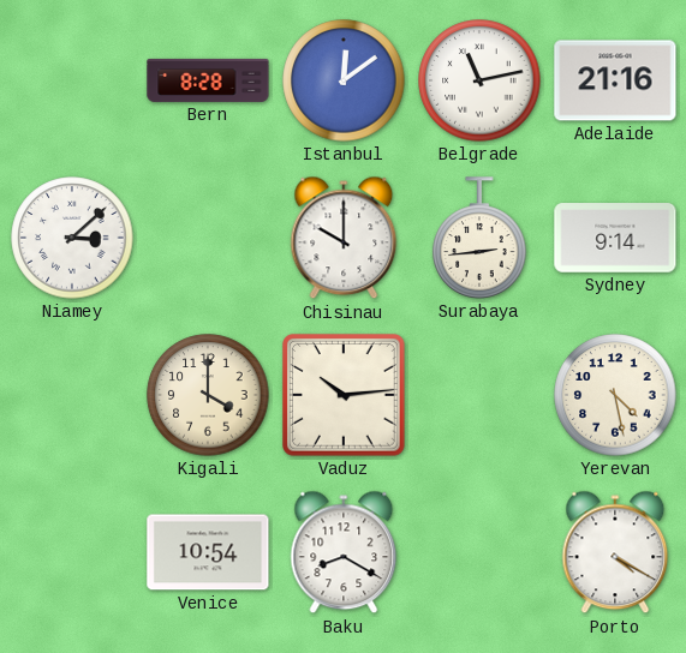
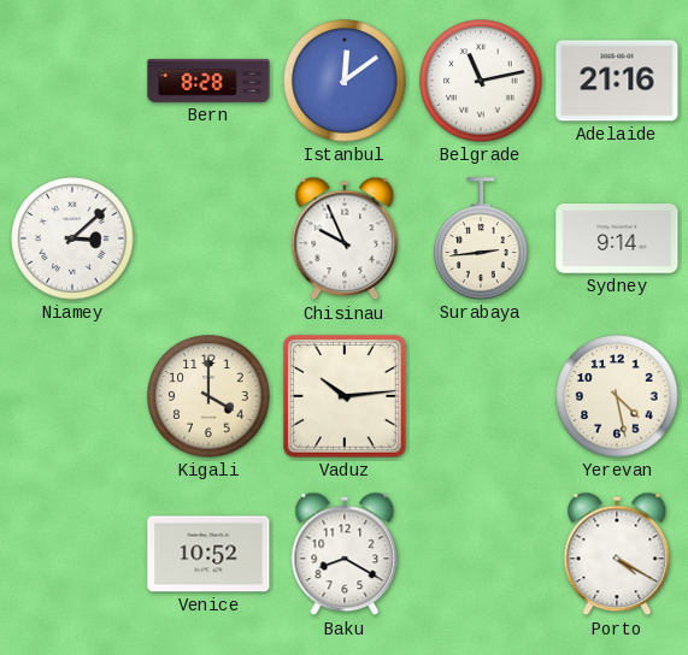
Chisinau: 10:00 -> 9:56
Venice: 10:54 -> 10:52
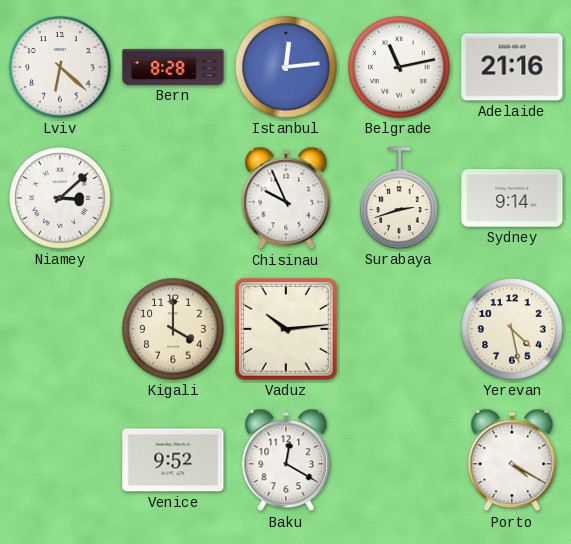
Lviv: none -> 6:22
Istanbul: 12:09 -> 12:14
Surabaya: 2:44 -> 2:42
Venice: 10:52 -> 9:52
Baku: 8:20 -> 12:20
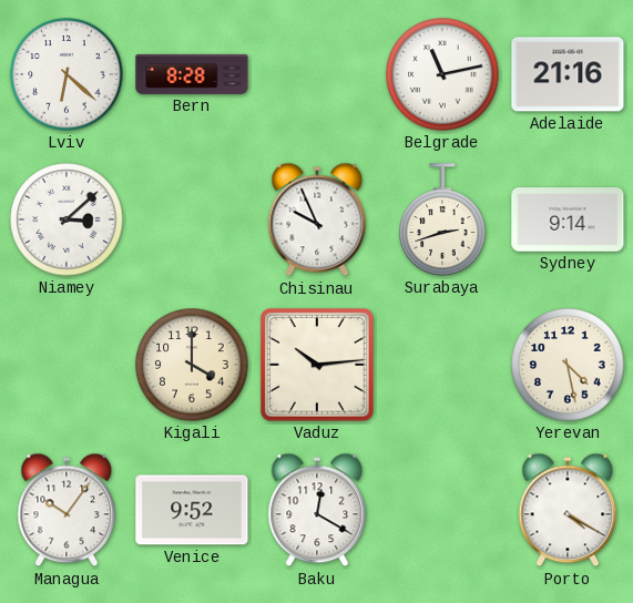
Istanbul: 12:14 -> none
Managua: none -> 10:06
